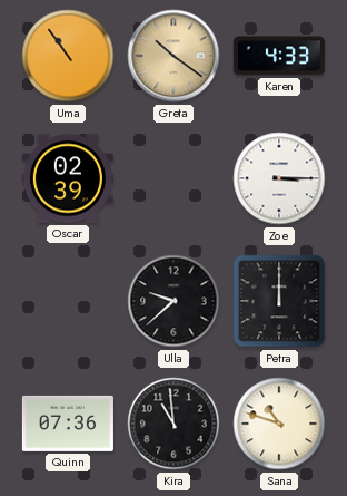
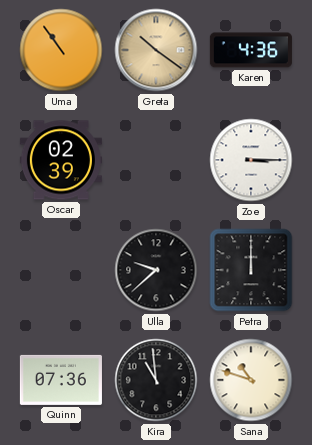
Karen: 4:33 -> 4:36
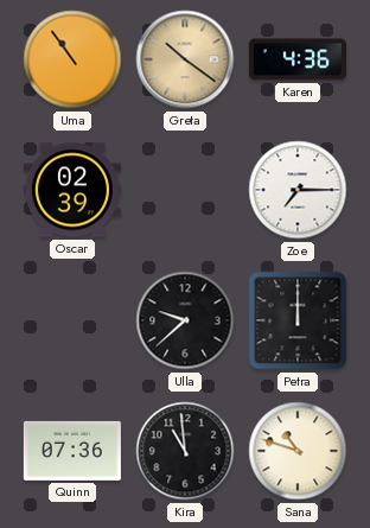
Zoe: 3:15 -> 7:15
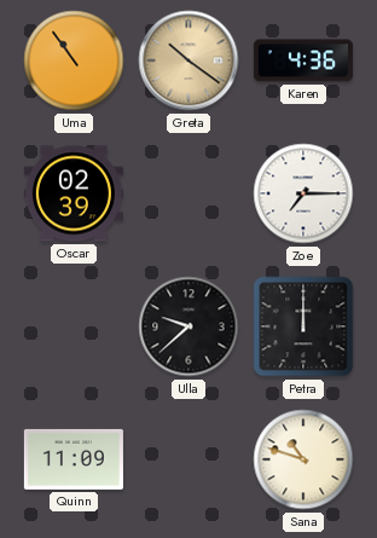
Quinn: 07:36 -> 11:09
Kira: 10:59 -> none
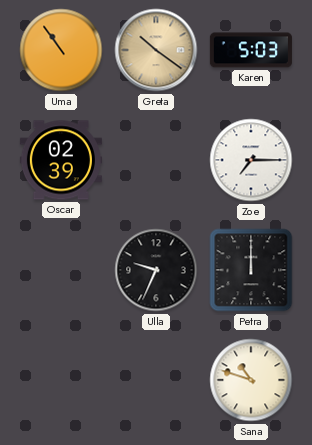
Karen: 4:36 -> 5:03
Ulla: 9:38 -> 9:34
Quinn: 11:09 -> none
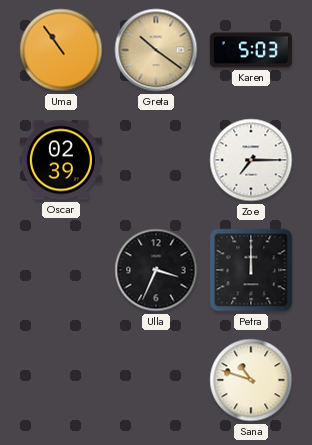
Ulla: 9:34 -> 3:34
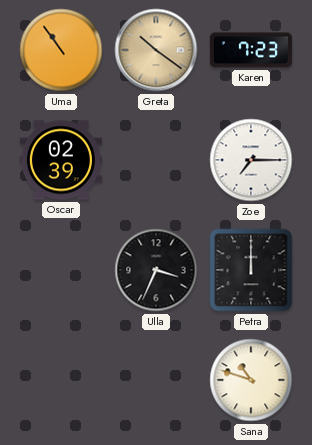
Karen: 5:03 -> 7:23
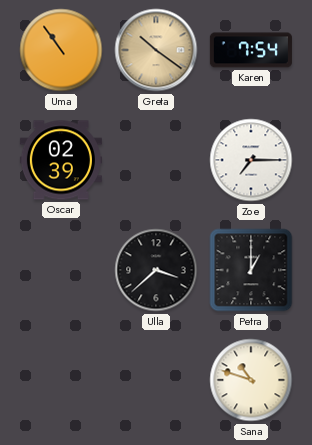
Karen: 7:23 -> 7:54
Ulla: 3:34 -> 3:38
Petra: 12:00 -> 1:00
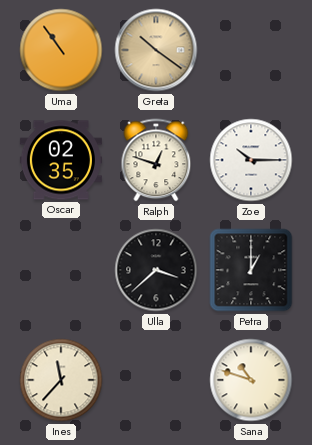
Karen: 7:54 -> none
Oscar: 02:39 -> 02:35
Ralph: none -> 12:48
Zoe: 7:15 -> 10:15
Ines: none -> 11:37
